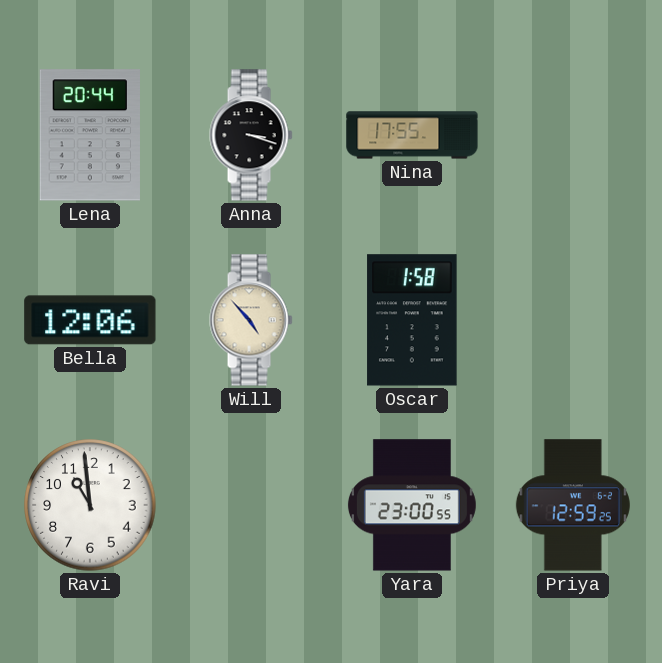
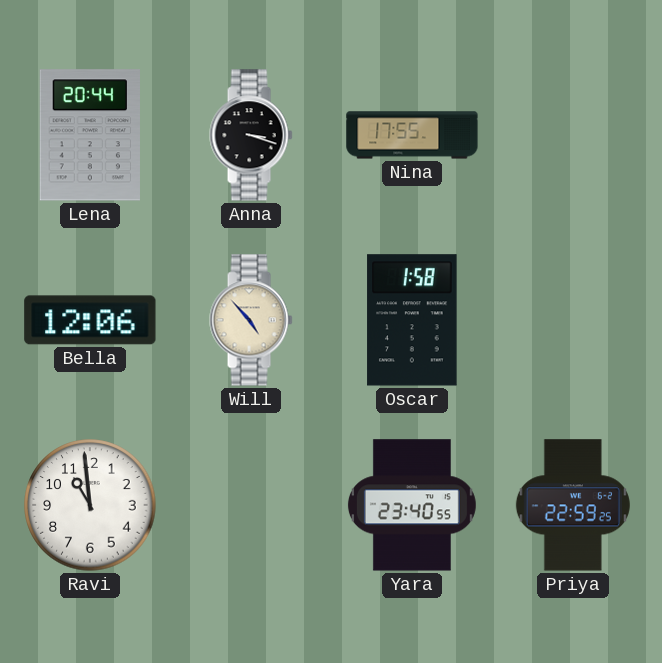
Yara: 23:00 -> 23:40
Priya: 12:59 -> 22:59
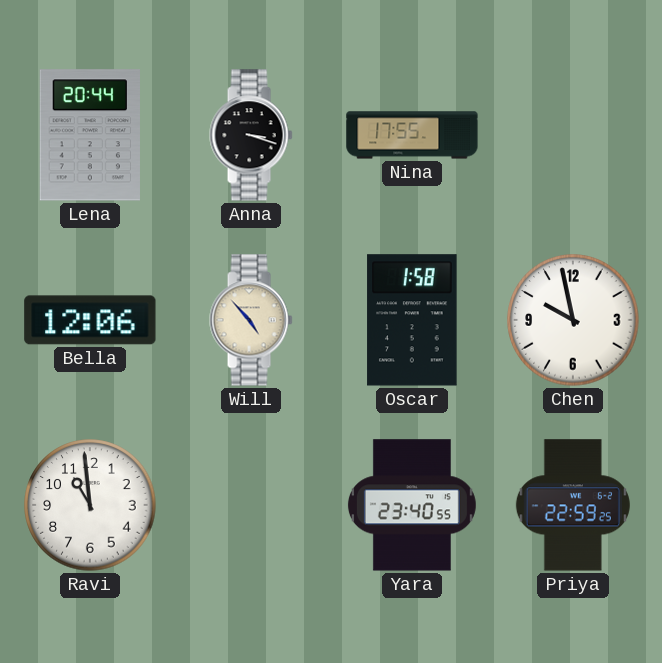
Chen: none -> 9:58
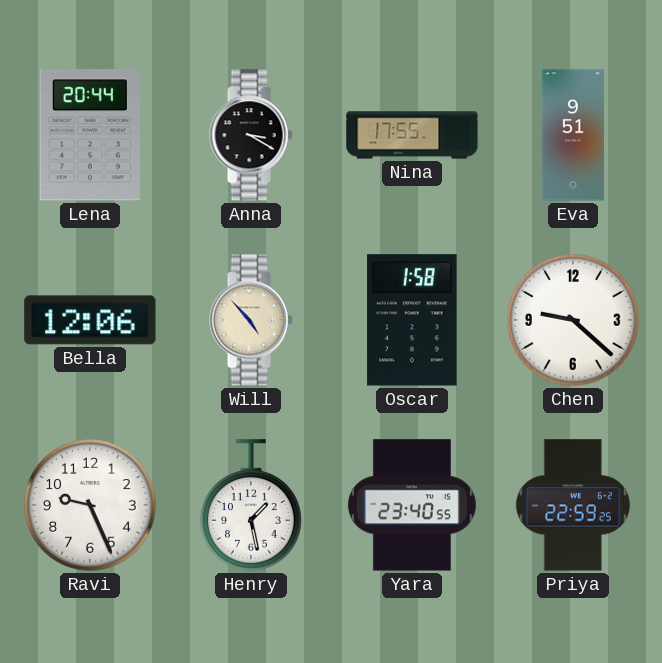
Anna: 3:18 -> 3:20
Eva: none -> 9:51
Chen: 9:58 -> 9:22
Ravi: 10:59 -> 9:26
Henry: none -> 1:28
